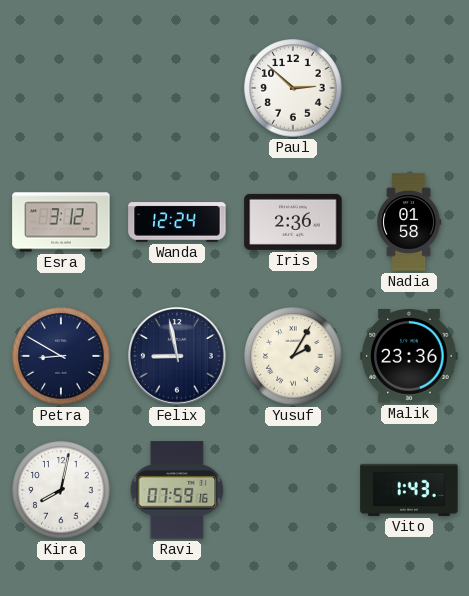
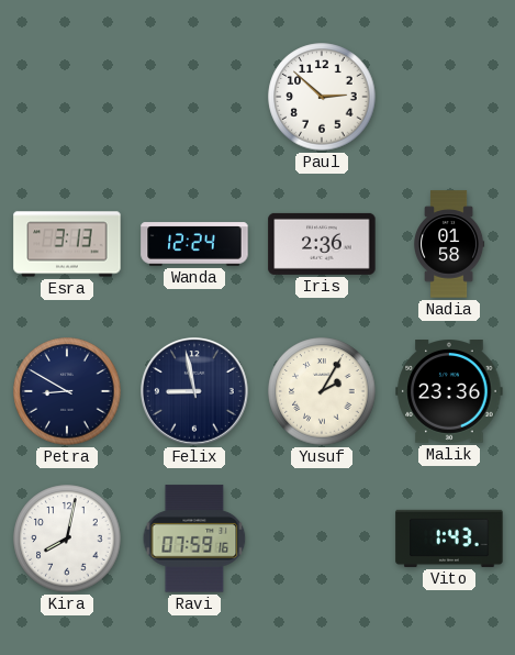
Esra: 3:12 -> 3:13
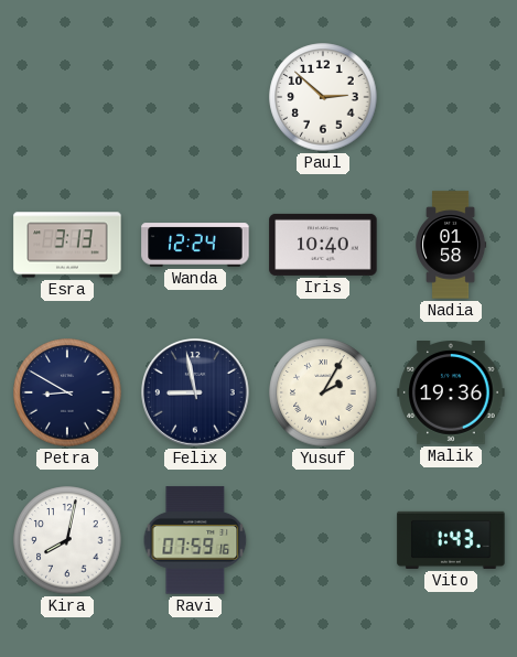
Iris: 2:36 -> 10:40
Malik: 23:36 -> 19:36
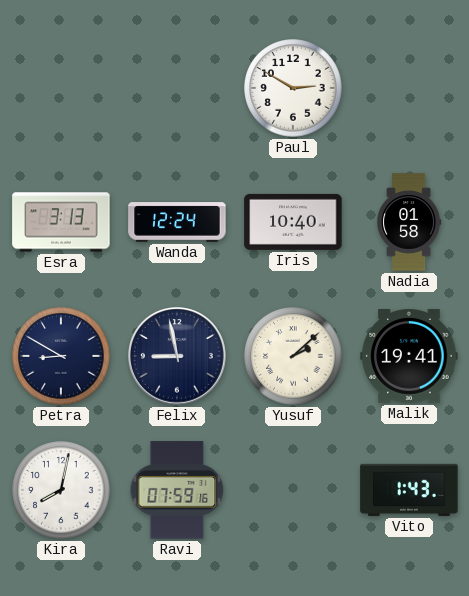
Paul: 2:52 -> 2:50
Yusuf: 2:05 -> 2:08
Malik: 19:36 -> 19:41
